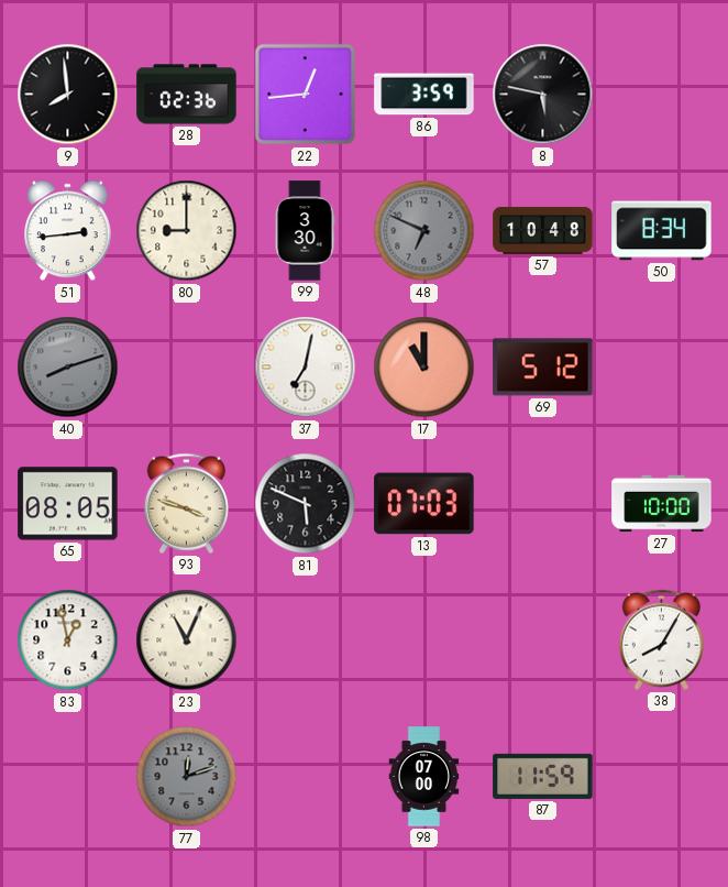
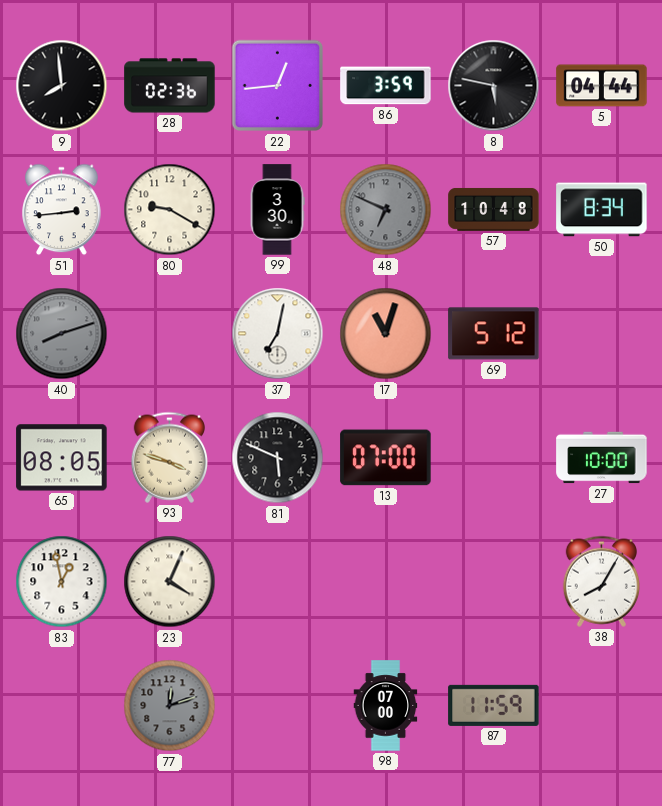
5: none -> 04:44
80: 9:00 -> 9:20
17: 11:00 -> 11:03
13: 07:03 -> 07:00
23: 11:04 -> 4:04
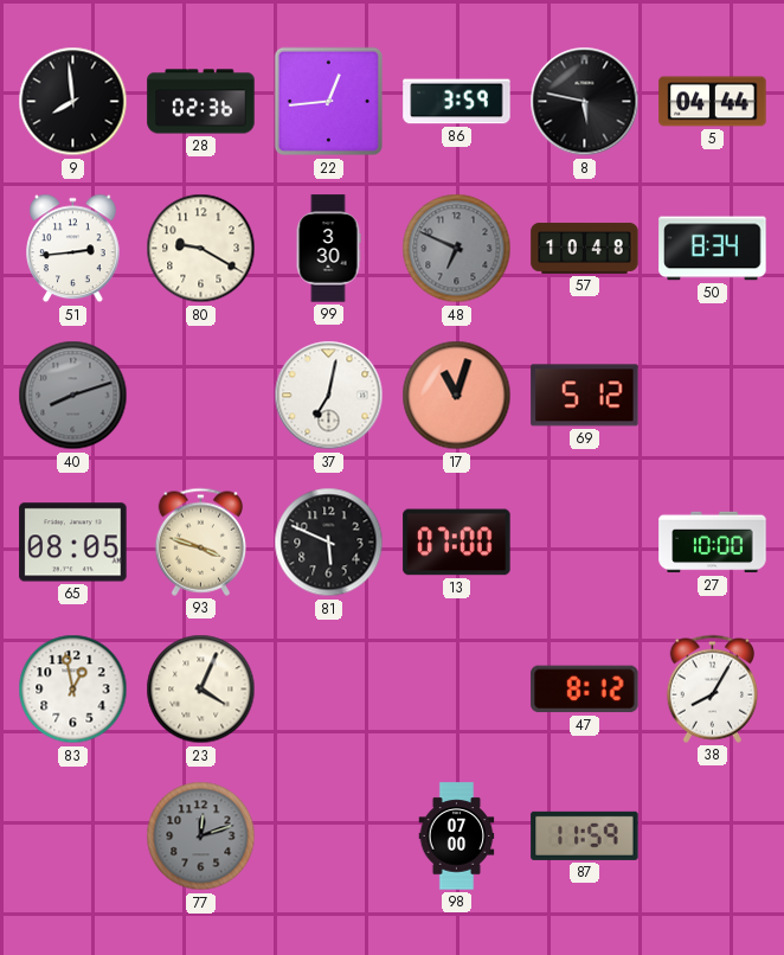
47: none -> 8:12
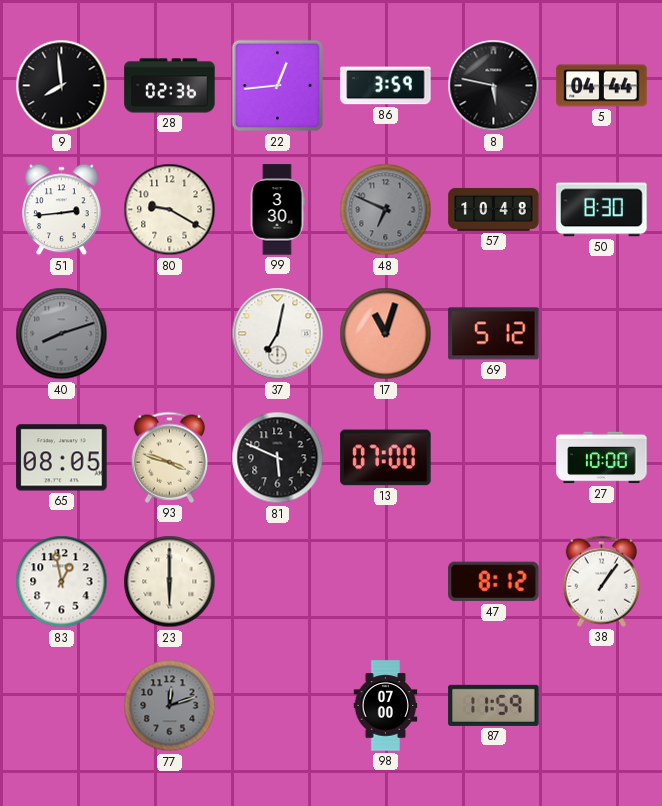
50: 8:34 -> 8:30
23: 4:04 -> 6:00
38: 8:05 -> 1:06
